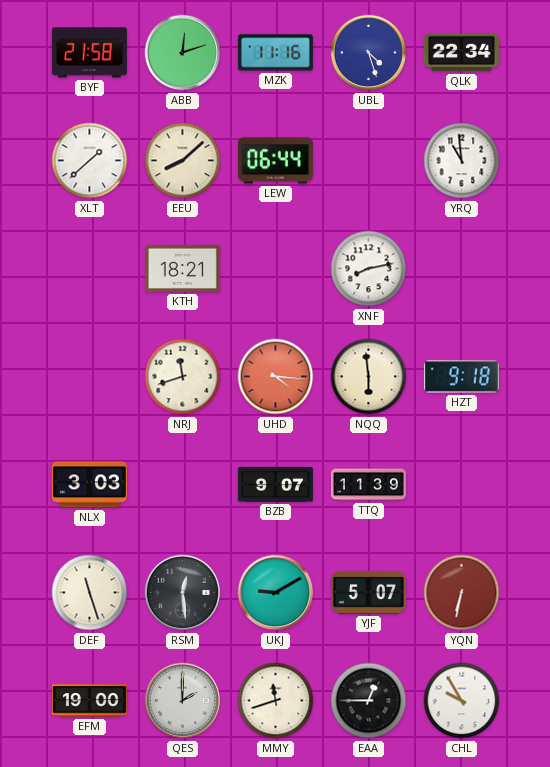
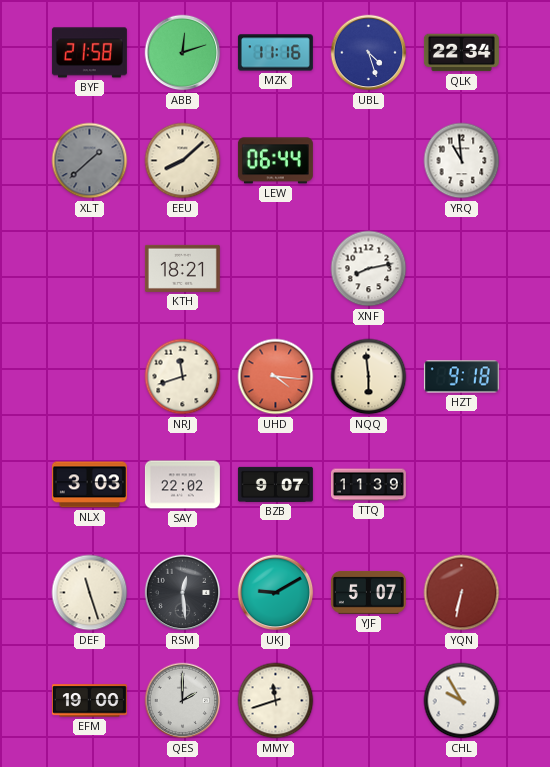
XLT dial: white -> grey
SAY: none -> 22:02
EAA: 12:45 -> none
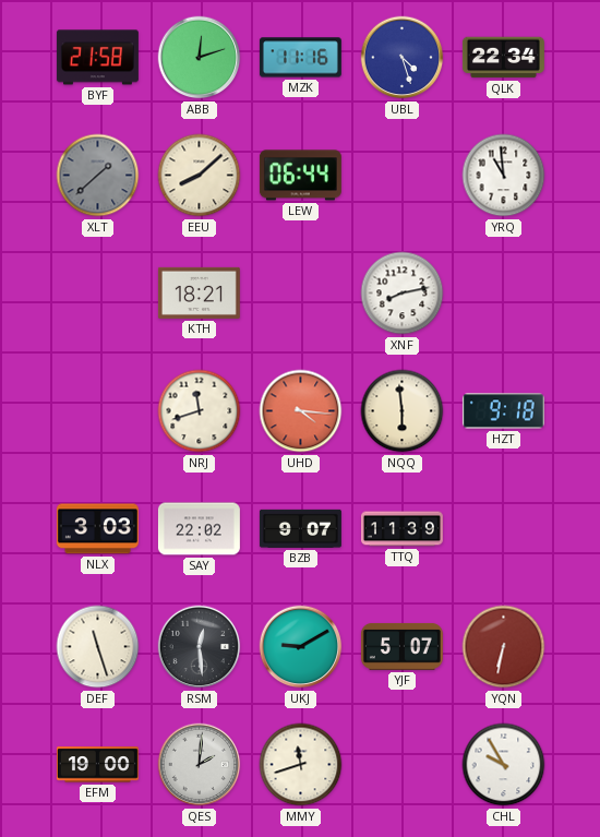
QES: 2:00 -> 2:01
